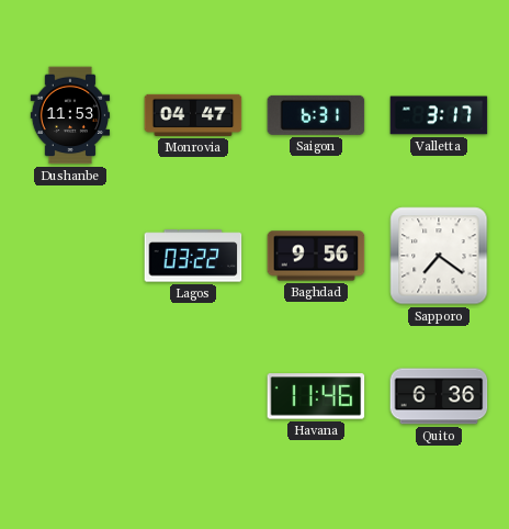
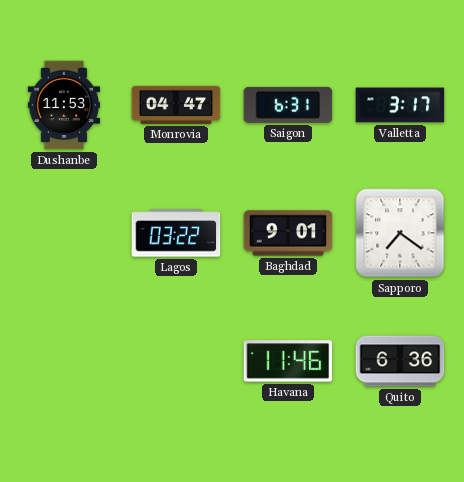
Baghdad: 9:56 -> 9:01
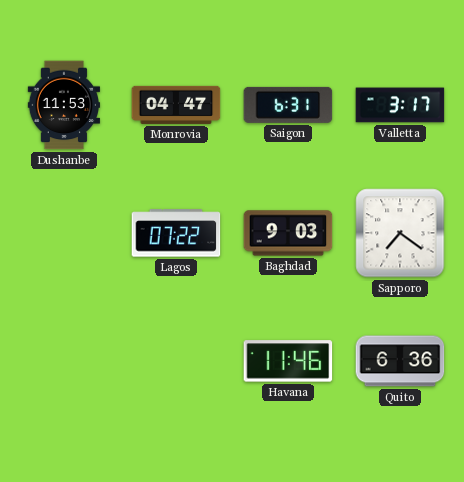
Lagos: 03:22 -> 07:22
Baghdad: 9:01 -> 9:03
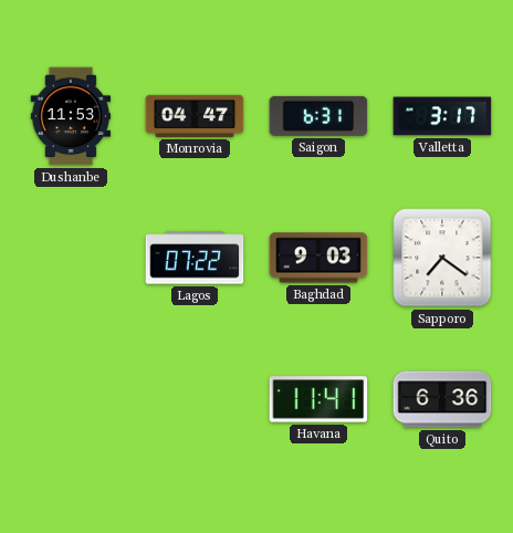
Havana: 11:46 -> 11:41
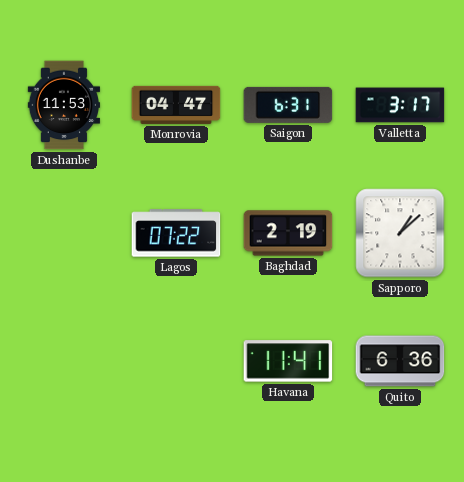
Baghdad: 9:03 -> 2:19
Sapporo: 7:21 -> 1:08
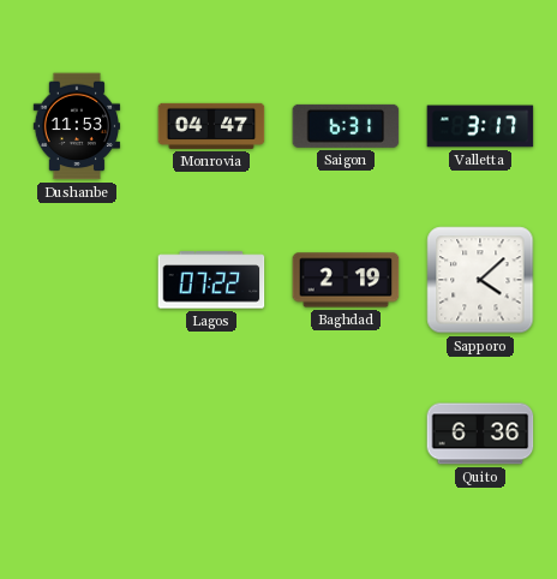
Sapporo: 1:08 -> 4:08
Havana: 11:41 -> none
